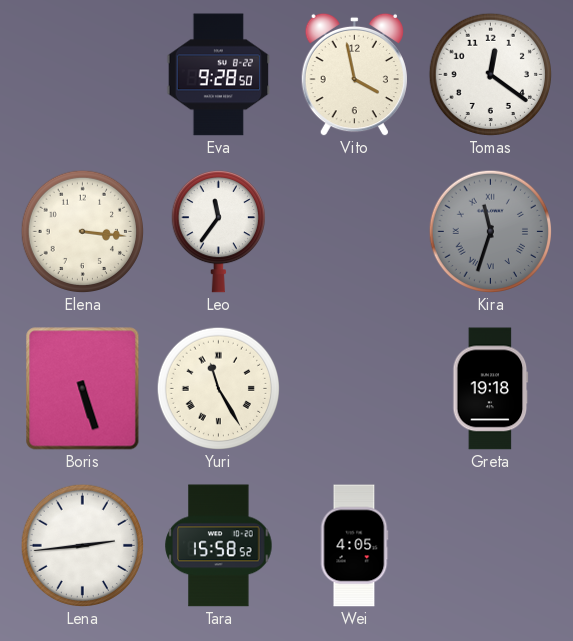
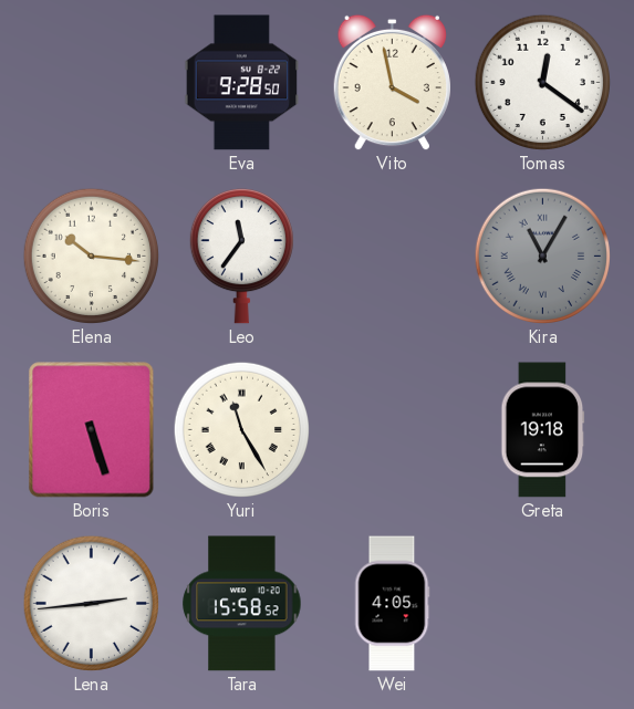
Elena: 3:16 -> 10:16
Kira: 11:33 -> 11:05
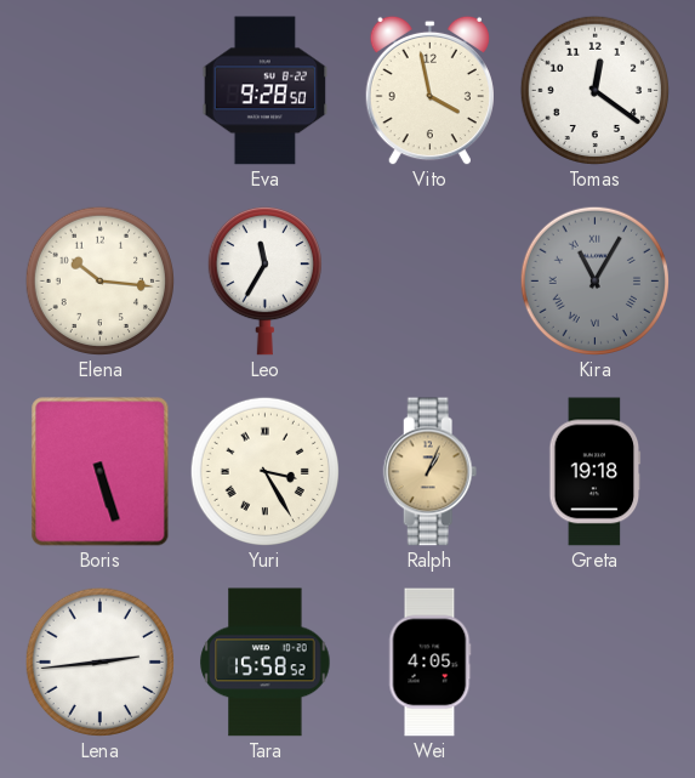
Leo: 11:36 -> 11:35
Yuri: 11:25 -> 3:25
Ralph: none -> 1:04
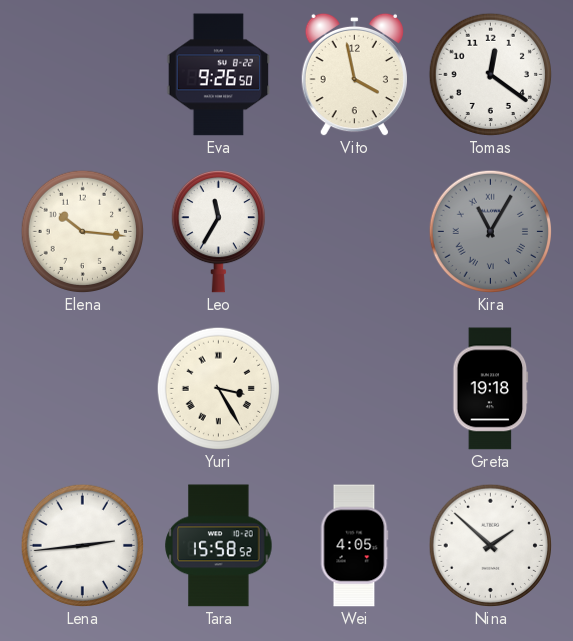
Eva: 9:28 -> 9:26
Boris: 5:27 -> none
Ralph: 1:04 -> none
Nina: none -> 1:52
